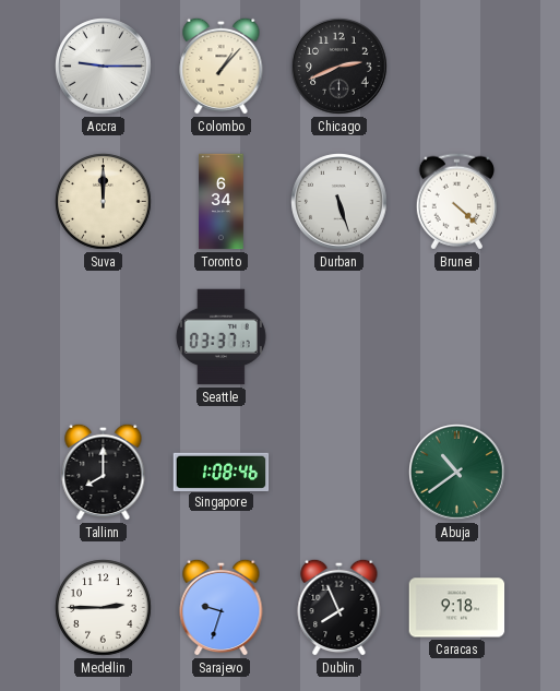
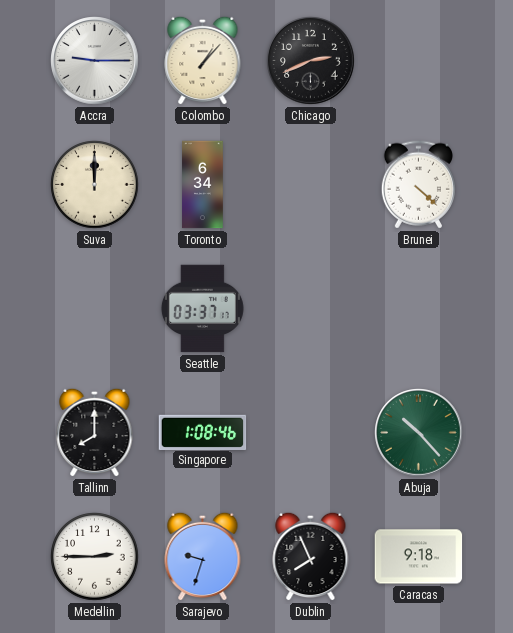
Durban: 5:27 -> none
Abuja: 10:39 -> 10:23
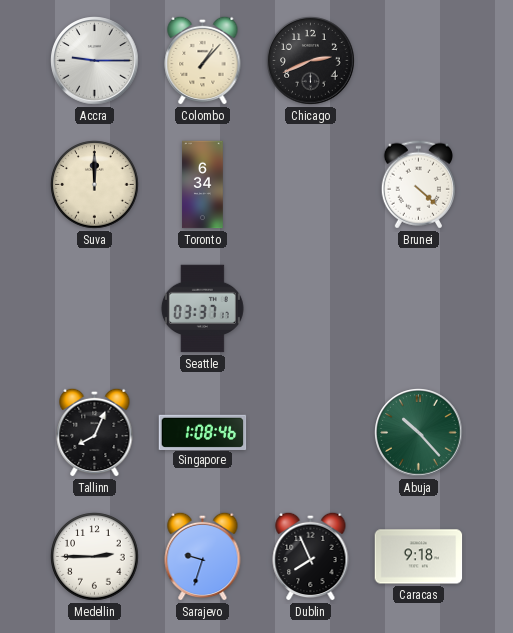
Tallinn: 8:00 -> 8:04
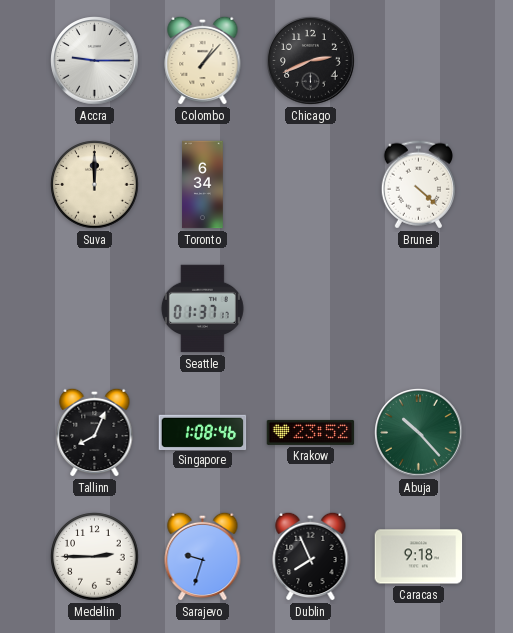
Seattle: 03:37 -> 01:37
Krakow: none -> 23:52
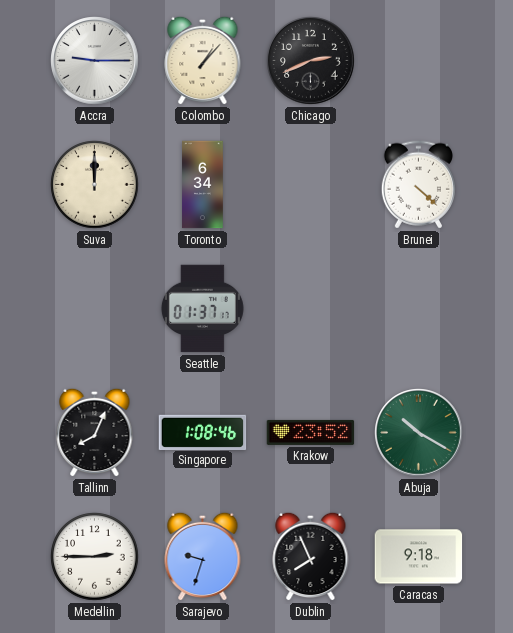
Abuja: 10:23 -> 10:20
